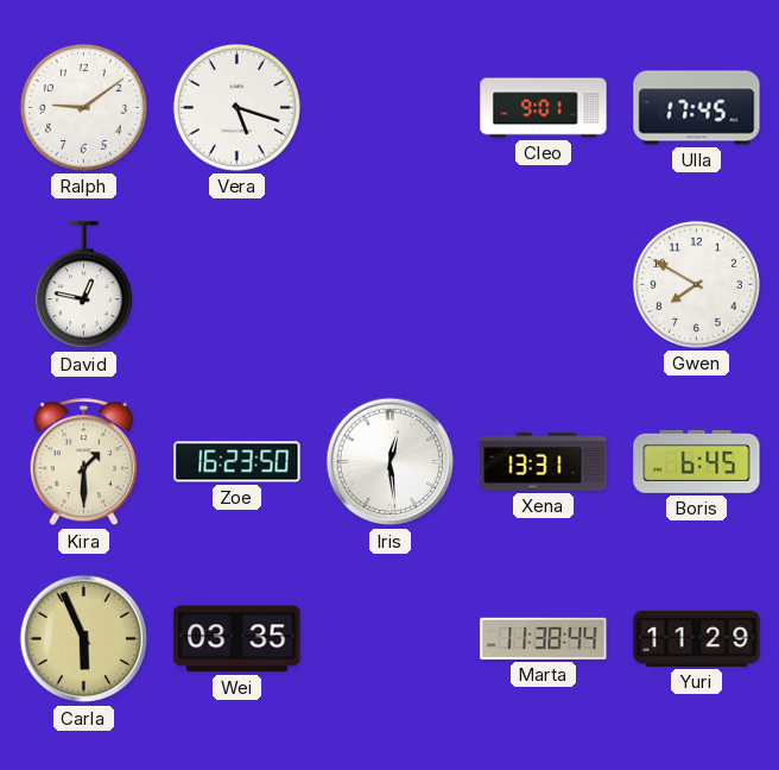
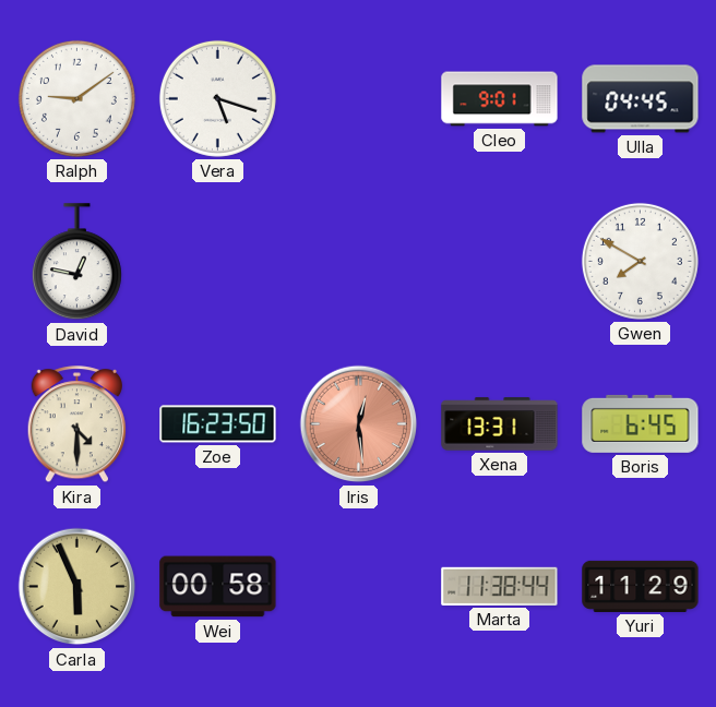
Ulla: 17:45 -> 04:45
Kira: 1:30 -> 4:30
Iris dial: white -> salmon
Wei: 03:35 -> 00:58
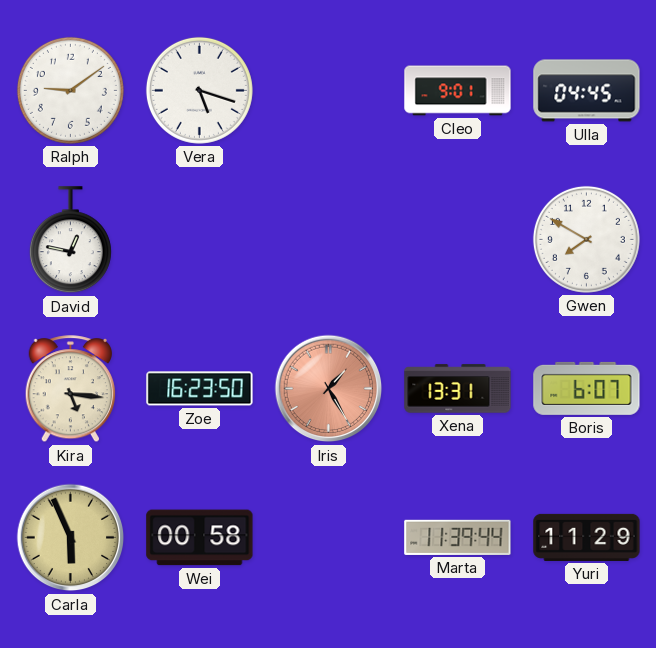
Kira: 4:30 -> 5:16
Iris: 12:29 -> 1:25
Boris: 6:45 -> 6:07
Marta: 11:38 -> 11:39
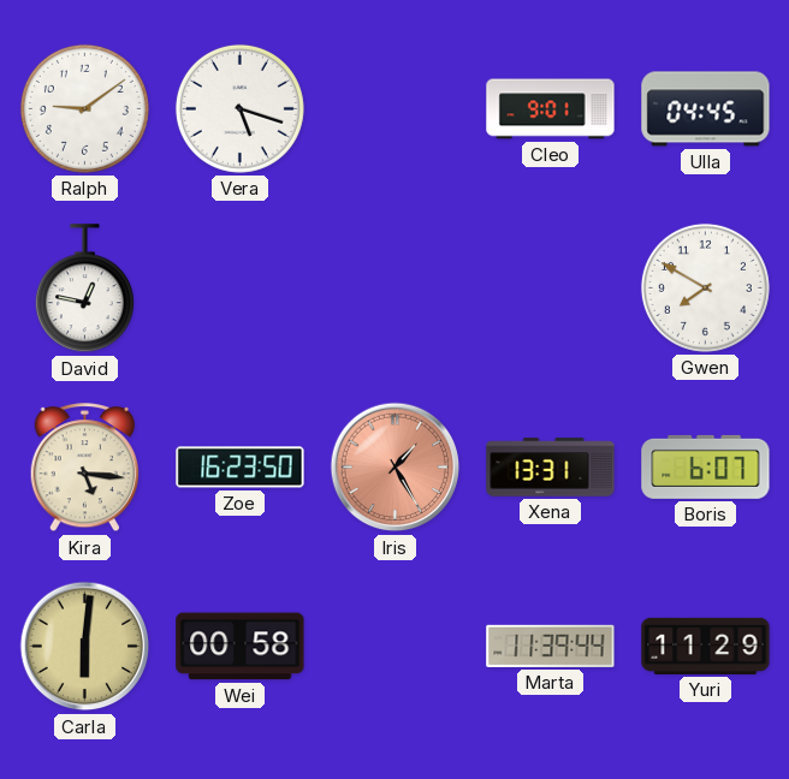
Carla: 5:56 -> 6:01
